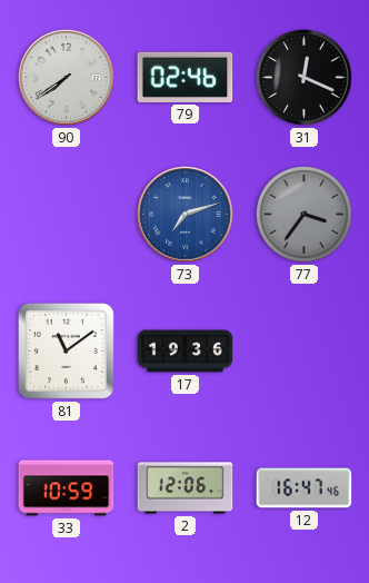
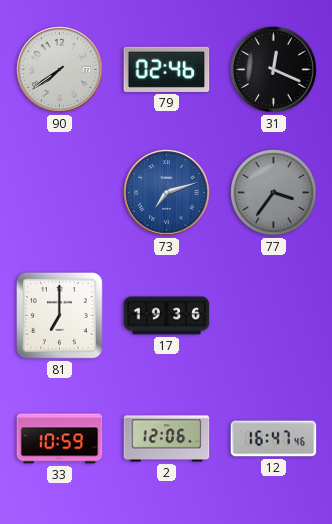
81: 11:09 -> 7:00
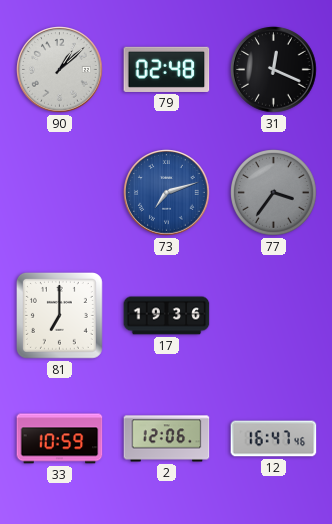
90: 7:39 -> 1:08
79: 02:46 -> 02:48
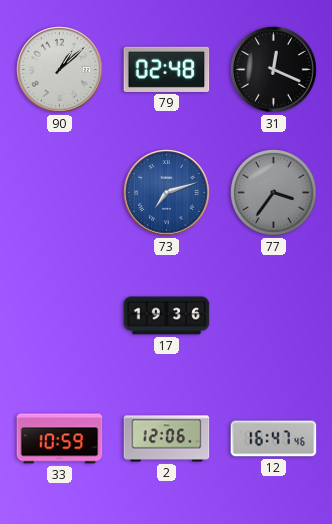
81: 7:00 -> none
